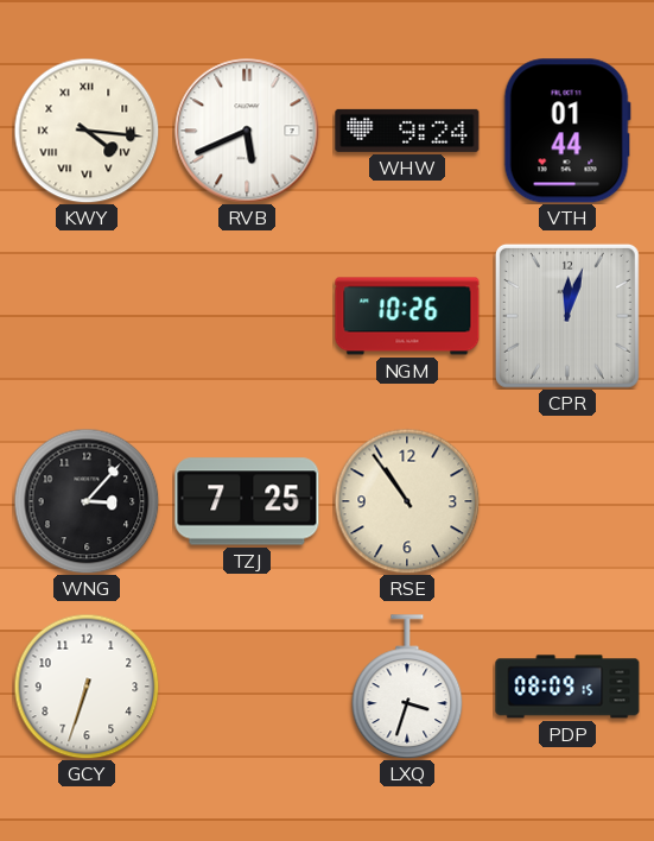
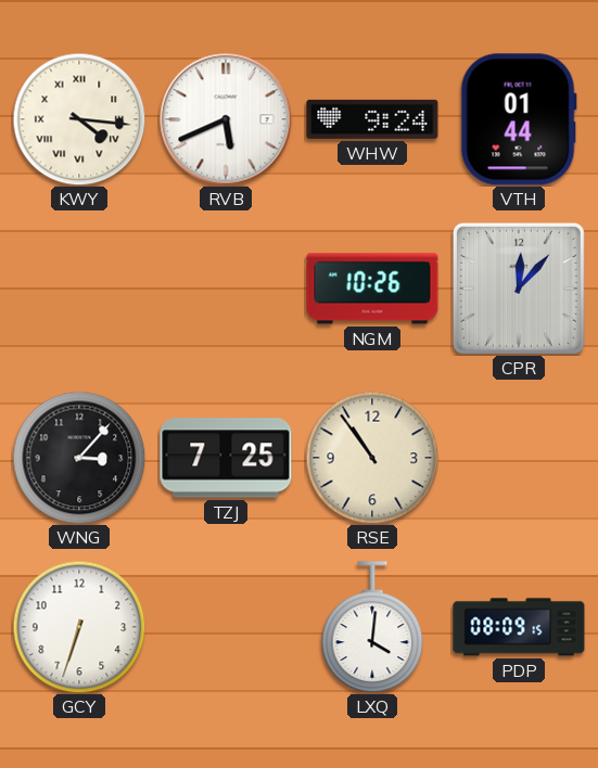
CPR: 12:03 -> 12:07
LXQ: 3:33 -> 4:01
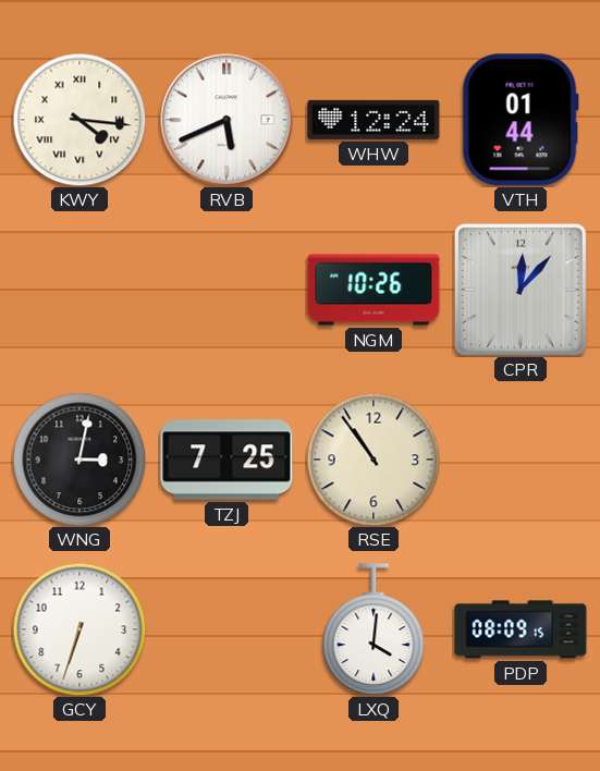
WHW: 9:24 -> 12:24
WNG: 3:07 -> 3:02
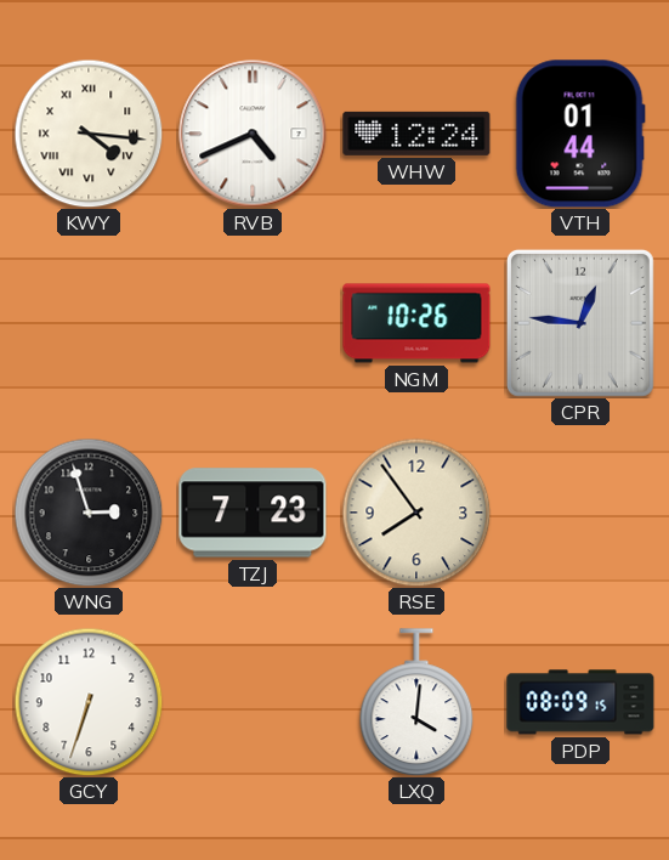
RVB: 5:41 -> 4:41
CPR: 12:07 -> 12:46
WNG: 3:02 -> 2:57
TZJ: 7:25 -> 7:23
RSE: 10:54 -> 7:54
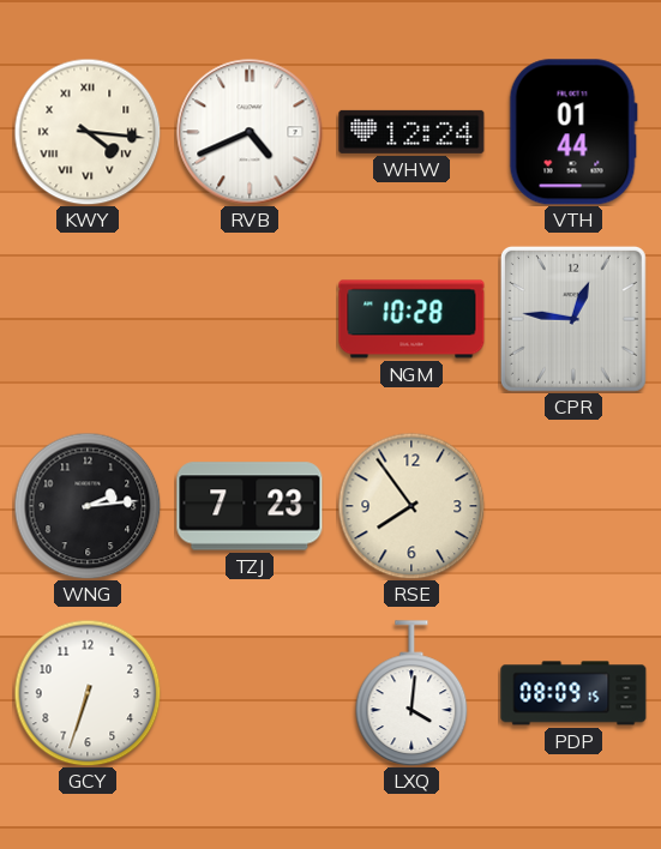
NGM: 10:26 -> 10:28
WNG: 2:57 -> 2:14
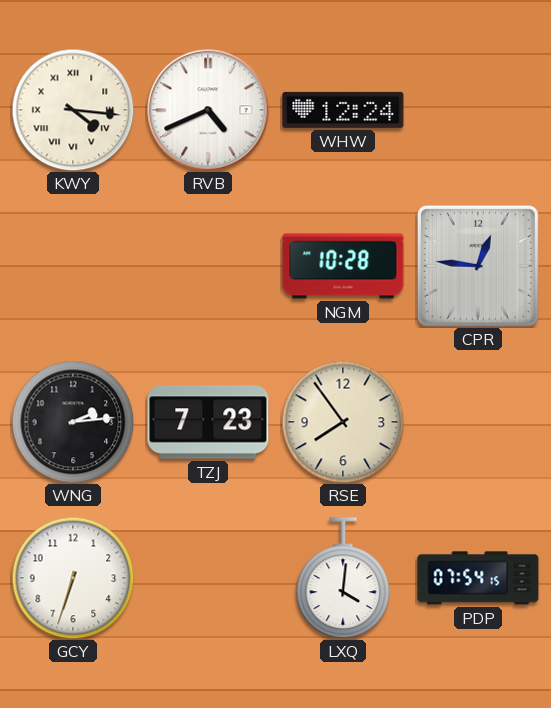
VTH: 01:44 -> none
PDP: 08:09 -> 07:54
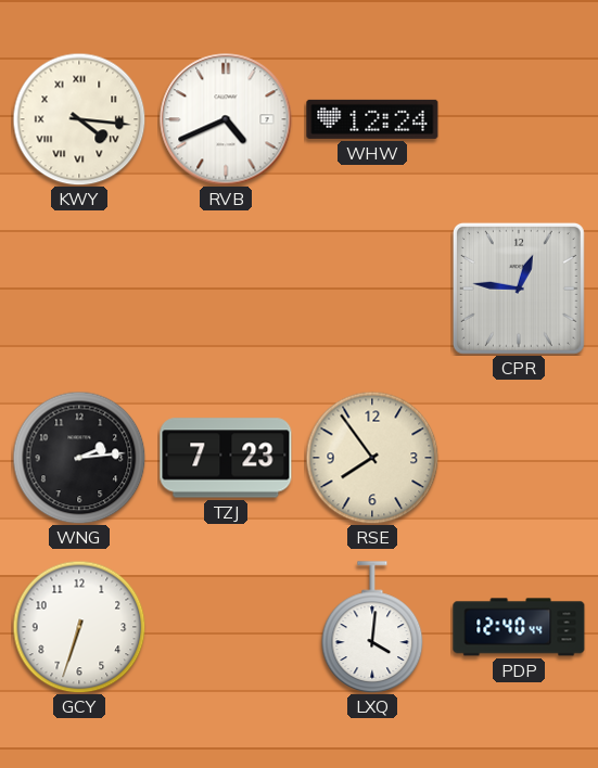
NGM: 10:28 -> none
PDP: 07:54 -> 12:40
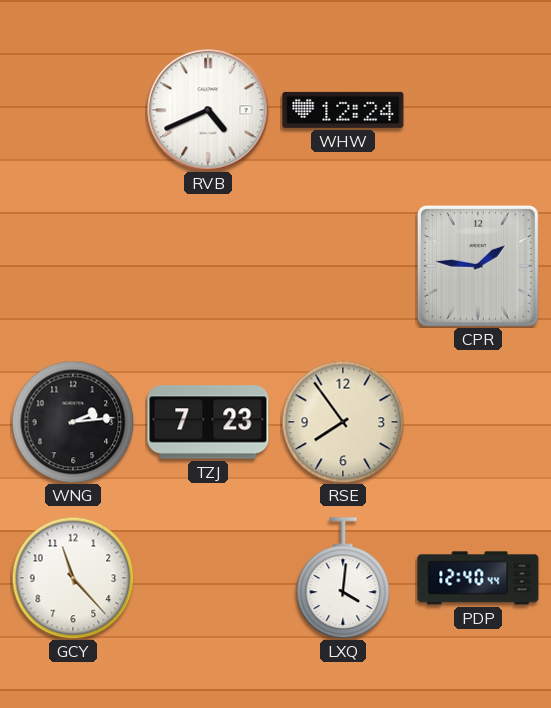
KWY: 4:16 -> none
CPR: 12:46 -> 1:46
GCY: 6:33 -> 11:23
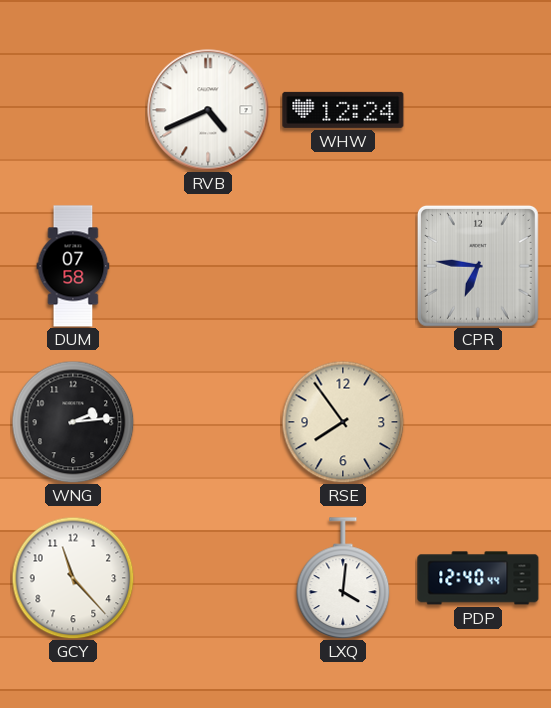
DUM: none -> 07:58
CPR: 1:46 -> 6:46
TZJ: 7:23 -> none
